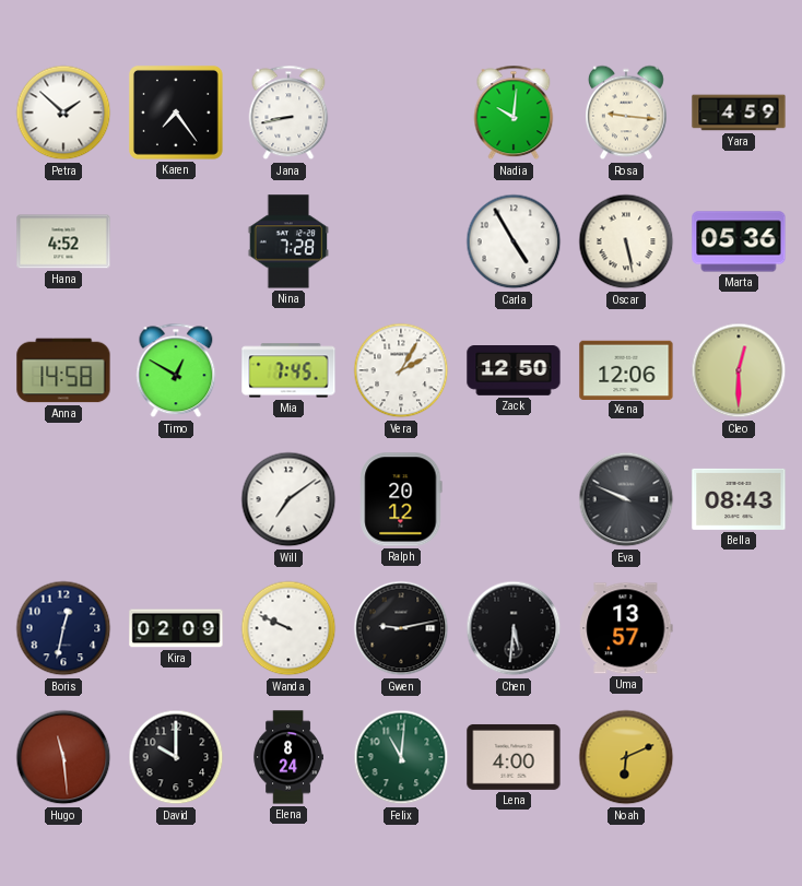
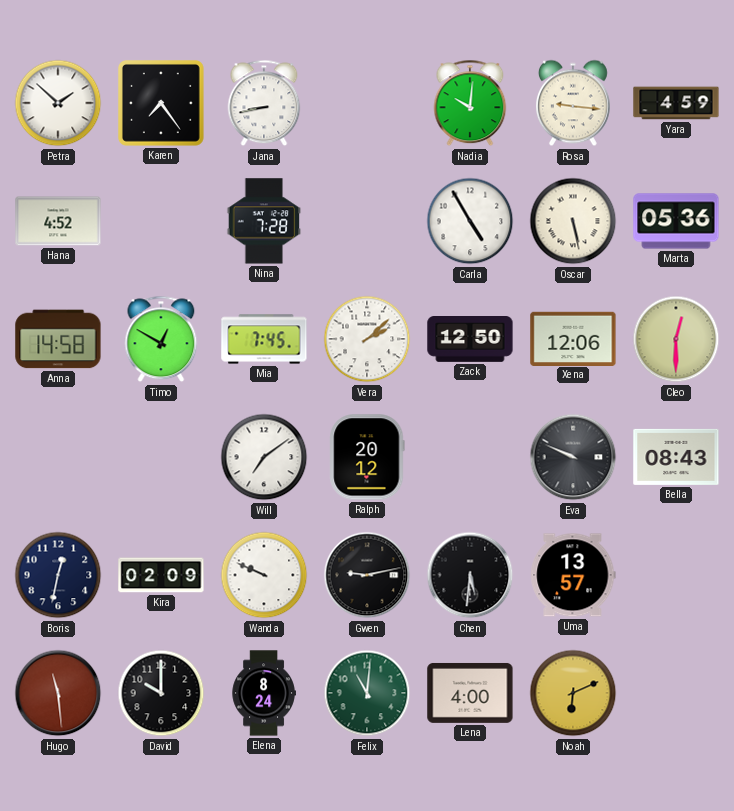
Vera: 2:05 -> 2:08
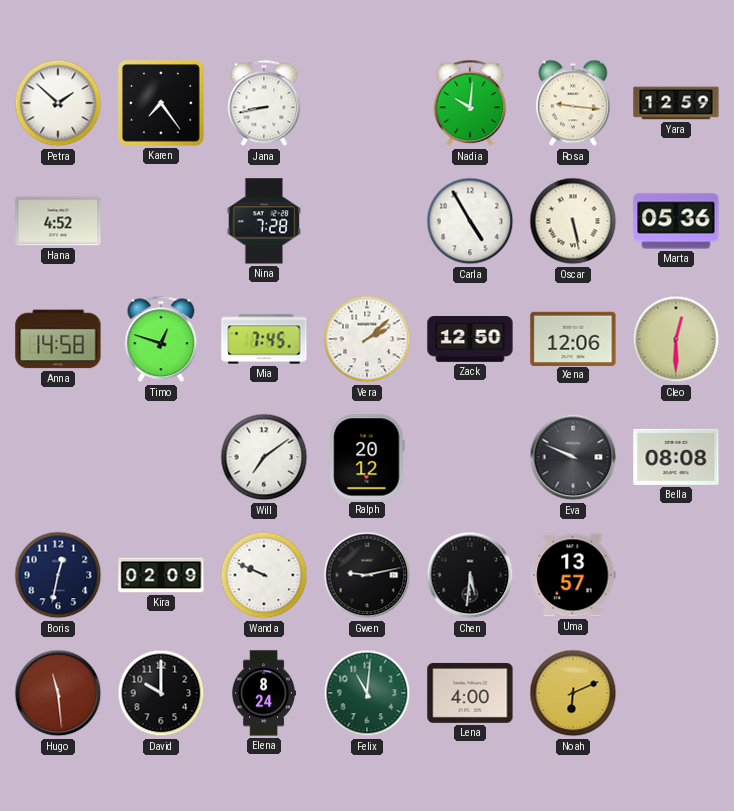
Yara: 4:59 -> 12:59
Timo: 12:50 -> 12:48
Bella: 08:43 -> 08:08
